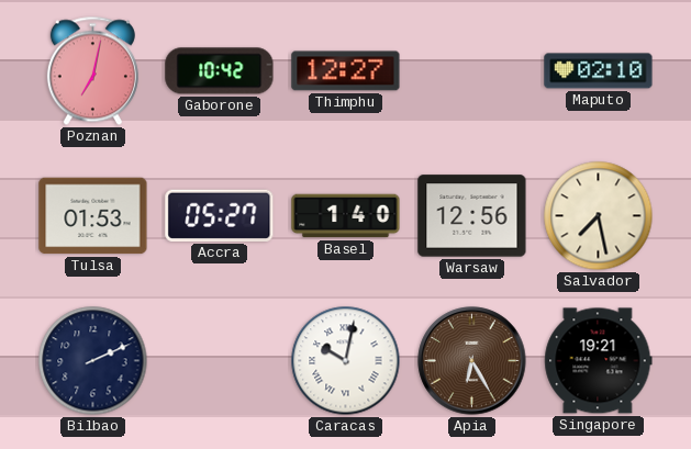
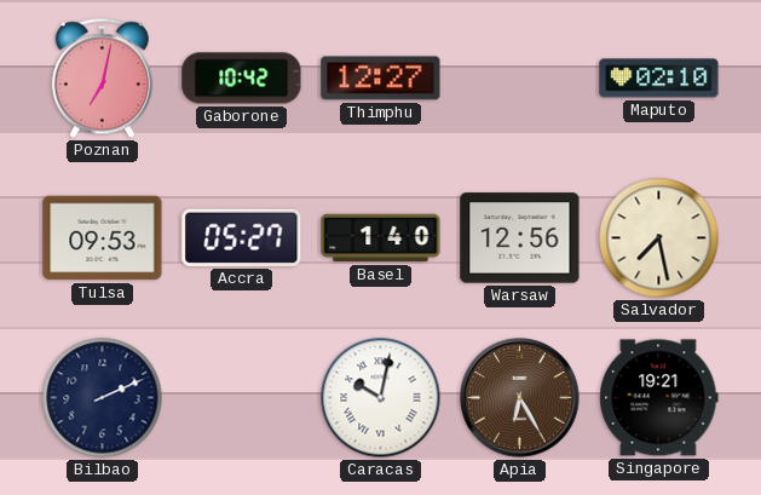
Tulsa: 01:53 -> 09:53
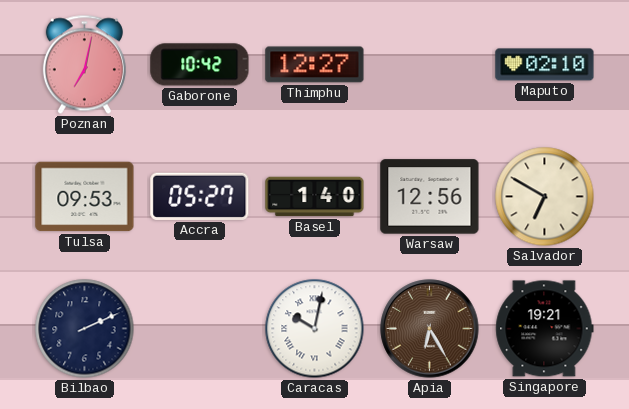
Salvador: 7:28 -> 6:50
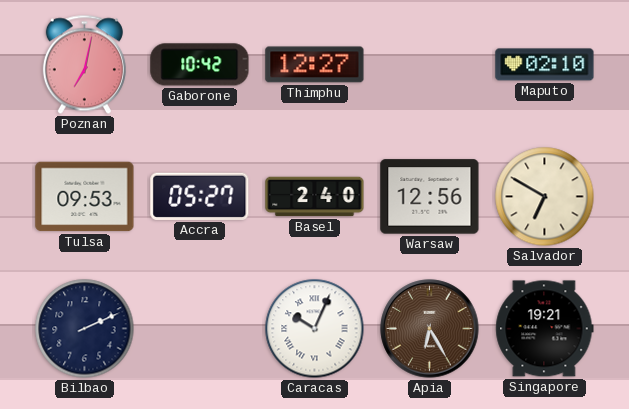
Basel: 1:40 -> 2:40
Caracas: 10:02 -> 10:04
